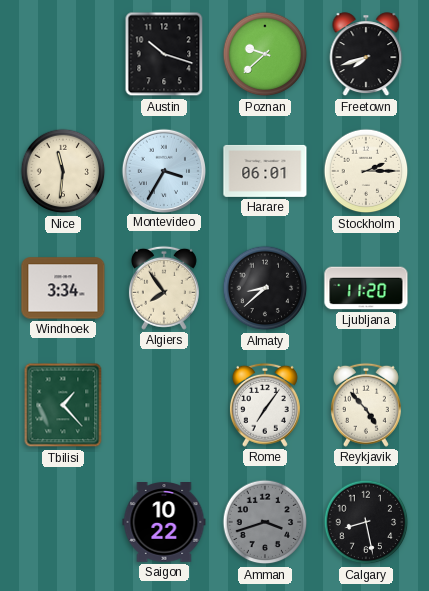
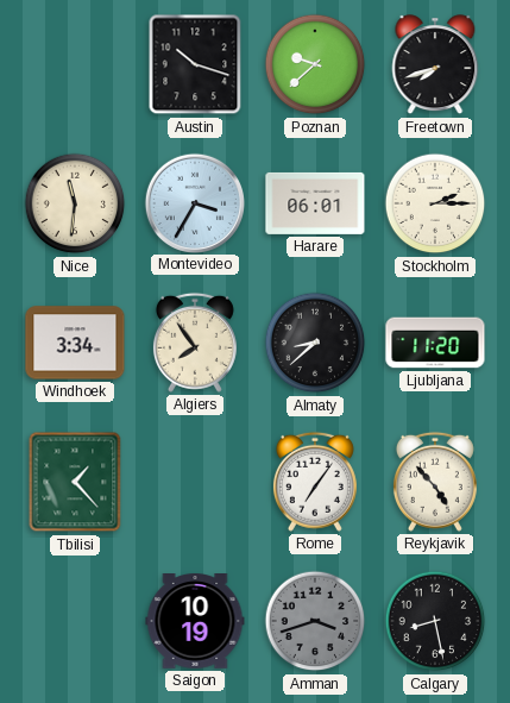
Saigon: 10:22 -> 10:19
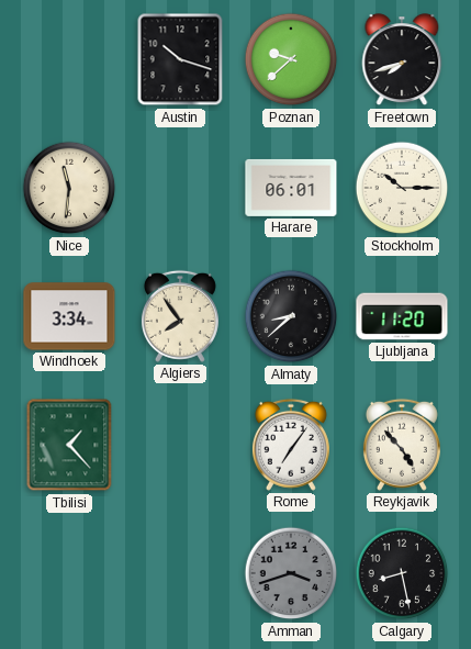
Montevideo: 3:35 -> none
Stockholm: 2:15 -> 10:15
Saigon: 10:19 -> none
